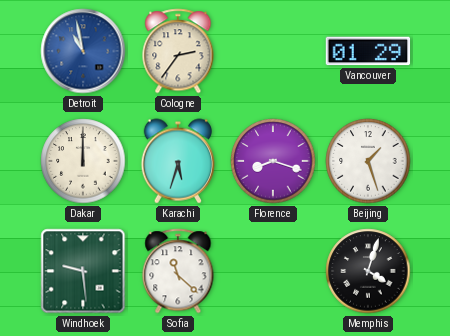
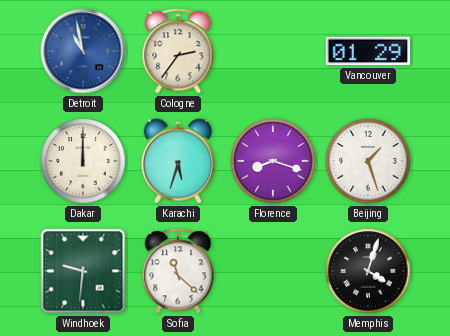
Windhoek: 9:29 -> 9:31
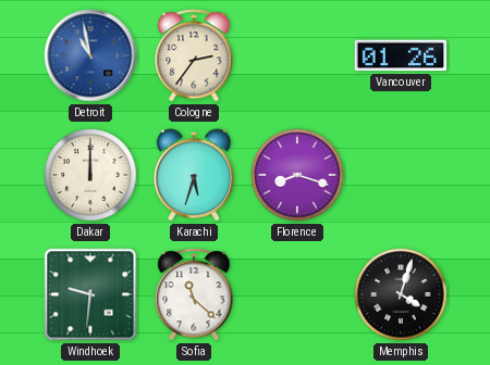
Vancouver: 01:29 -> 01:26
Beijing: 1:27 -> none
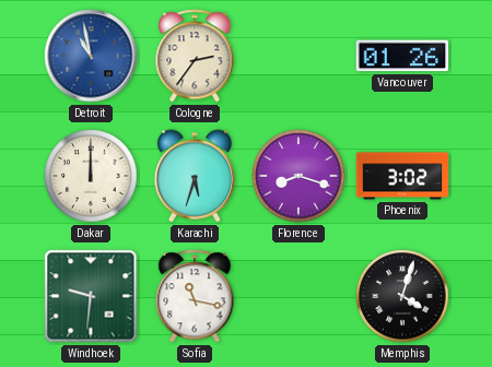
Phoenix: none -> 3:02
Sofia: 11:22 -> 11:17
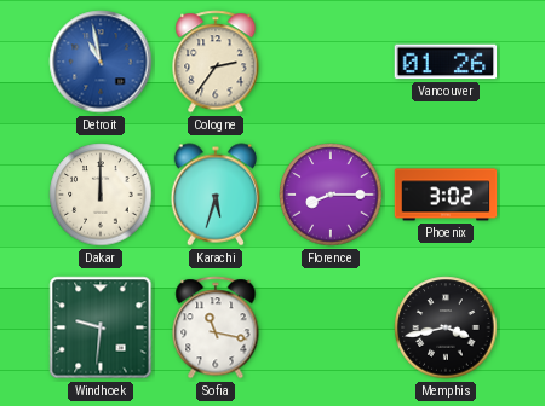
Florence: 8:18 -> 8:15
Memphis: 4:03 -> 3:43
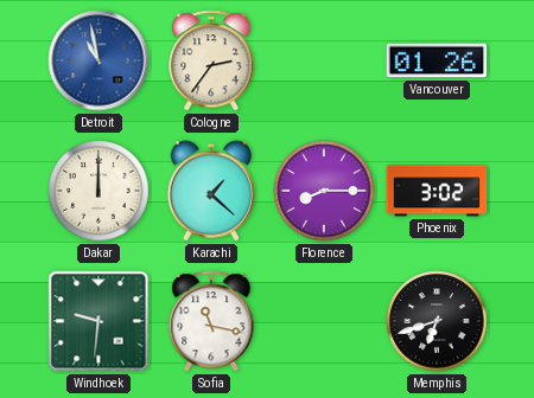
Karachi: 5:33 -> 1:22
Memphis: 3:43 -> 6:42
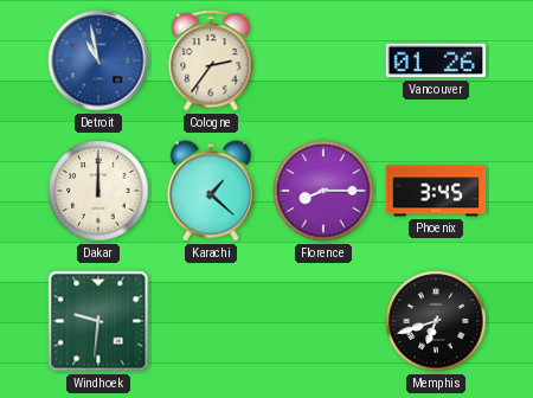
Phoenix: 3:02 -> 3:45
Sofia: 11:17 -> none
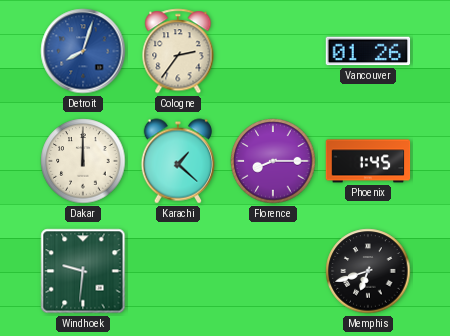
Detroit: 10:58 -> 8:03
Phoenix: 3:45 -> 1:45
